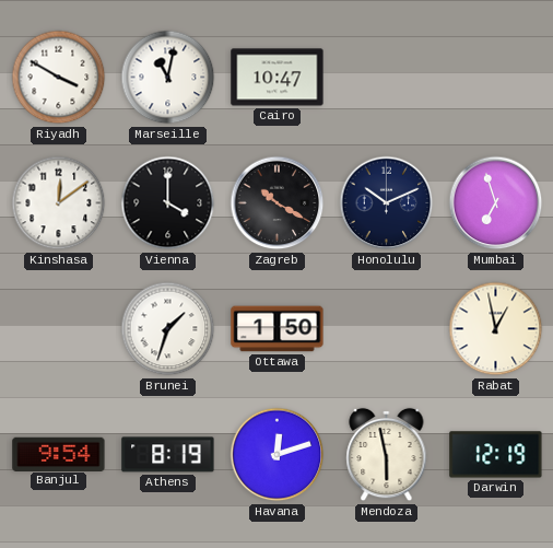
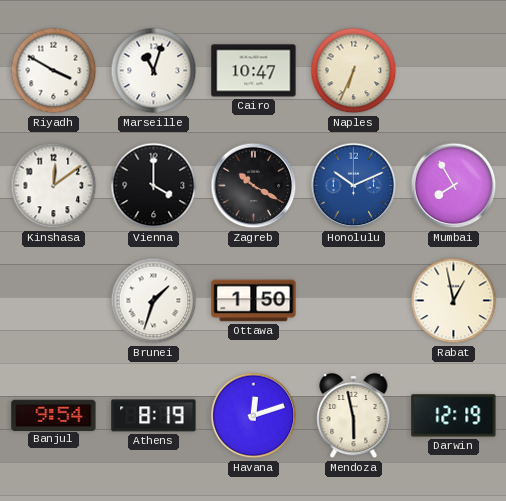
Marseille: 11:02 -> 11:03
Naples: none -> 6:34
Honolulu dial: navy -> blue
Mumbai: 6:57 -> 7:55
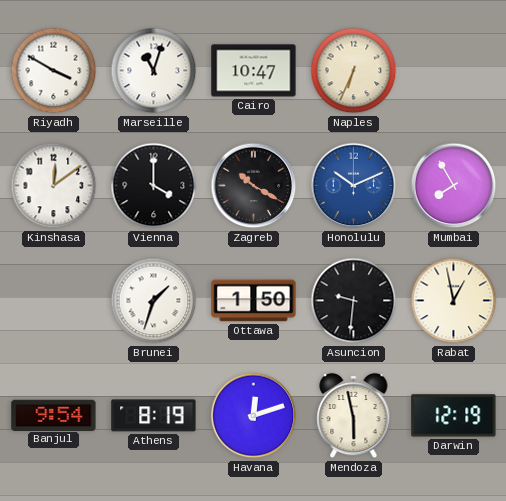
Asuncion: none -> 9:31
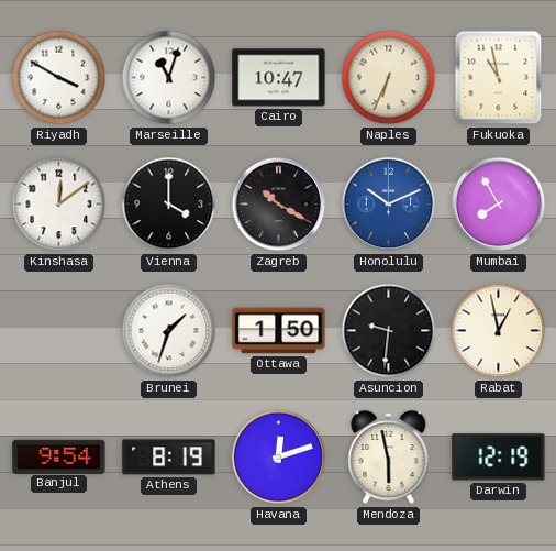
Fukuoka: none -> 10:58
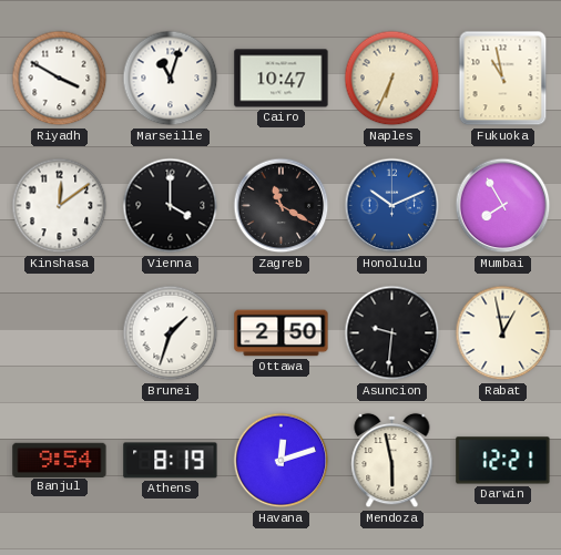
Zagreb: 10:20 -> 11:20
Ottawa: 1:50 -> 2:50
Darwin: 12:19 -> 12:21
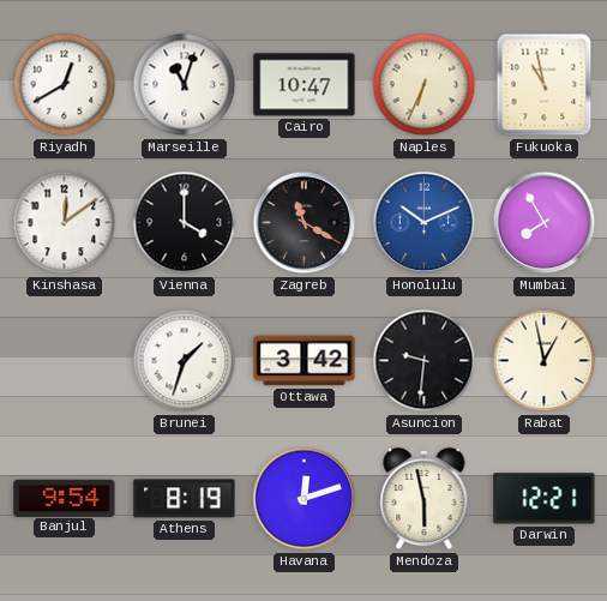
Riyadh: 3:50 -> 12:40
Ottawa: 2:50 -> 3:42
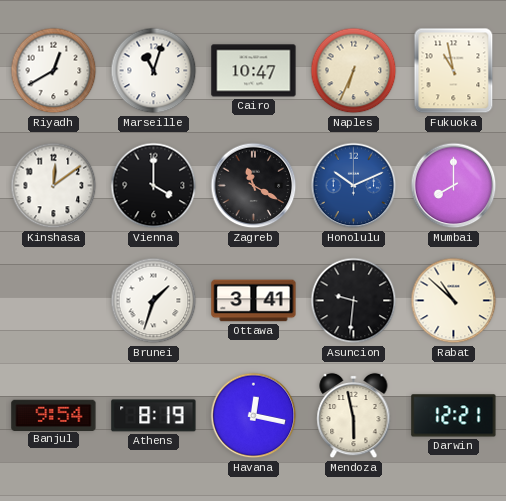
Mumbai: 7:55 -> 8:00
Ottawa: 3:42 -> 3:41
Rabat: 12:58 -> 10:52
Havana: 12:12 -> 12:17
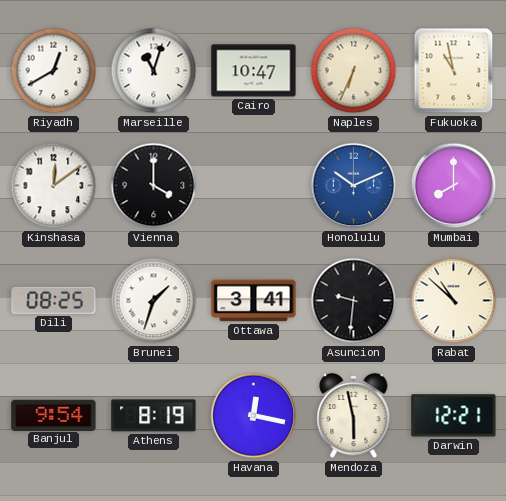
Zagreb: 11:20 -> none
Dili: none -> 08:25
